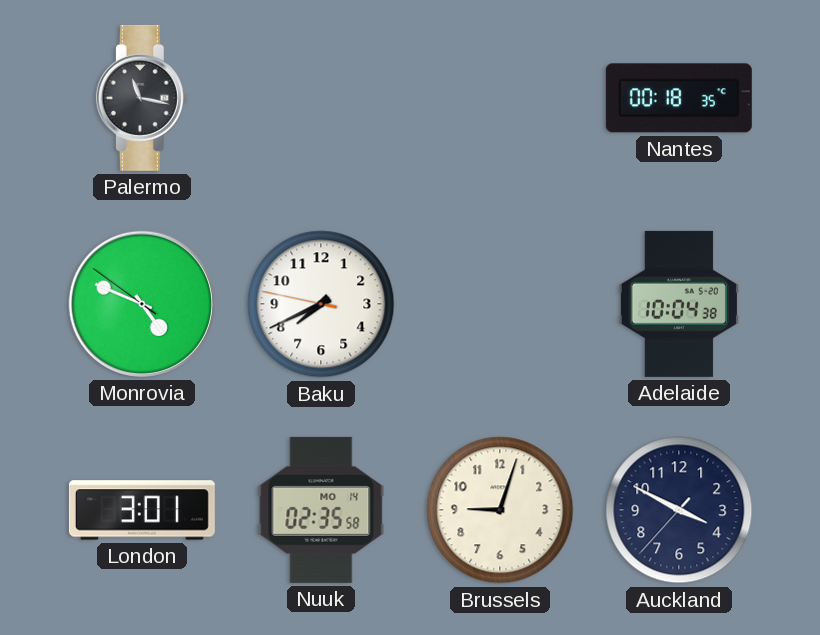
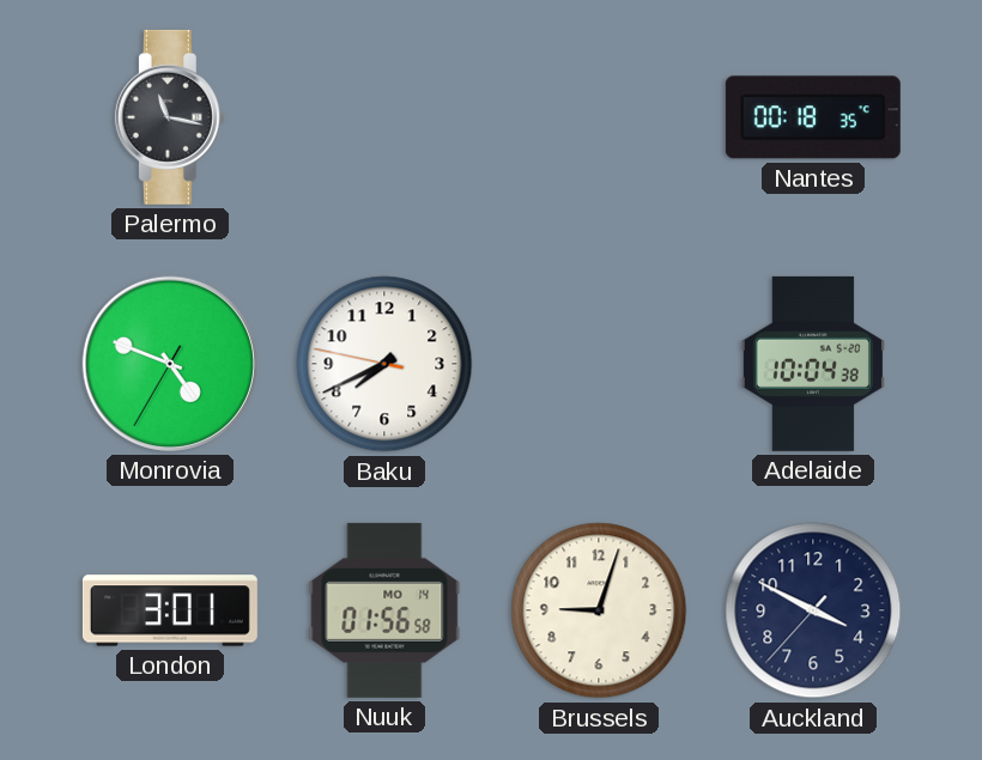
Monrovia: 4:48:51 -> 4:48:35
Nuuk: 02:35 -> 01:56
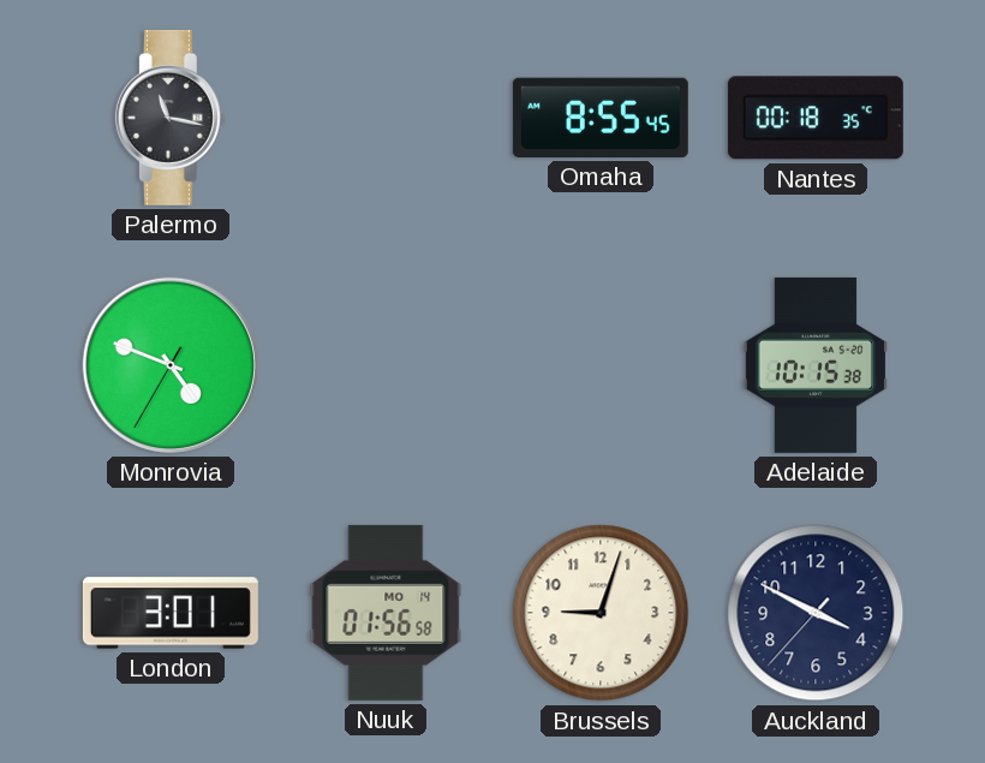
Omaha: none -> 8:55
Baku: 7:40 -> none
Adelaide: 10:04 -> 10:15
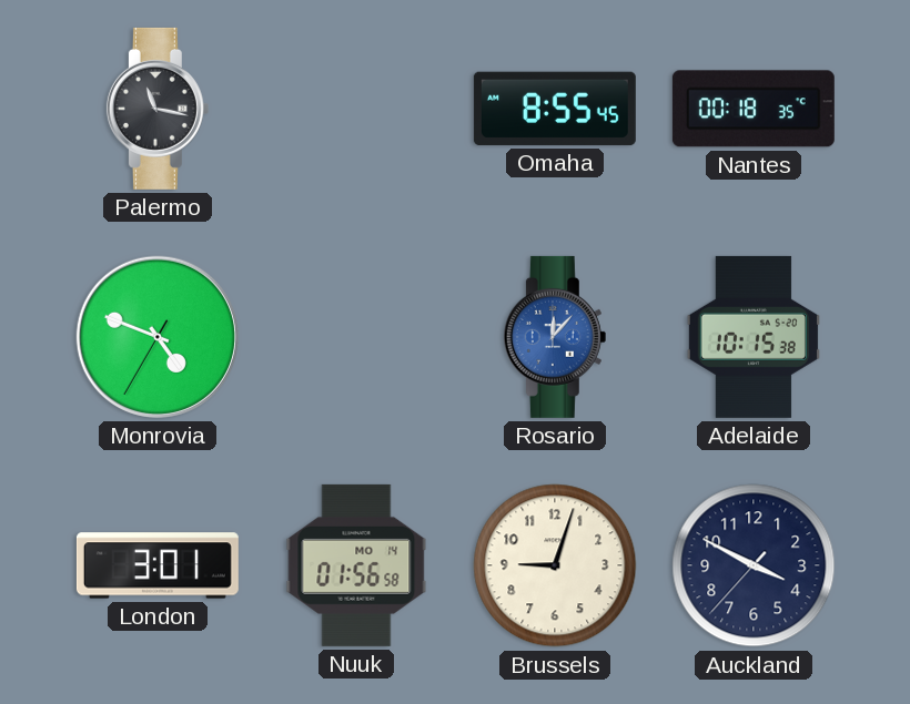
Rosario: none -> 12:07
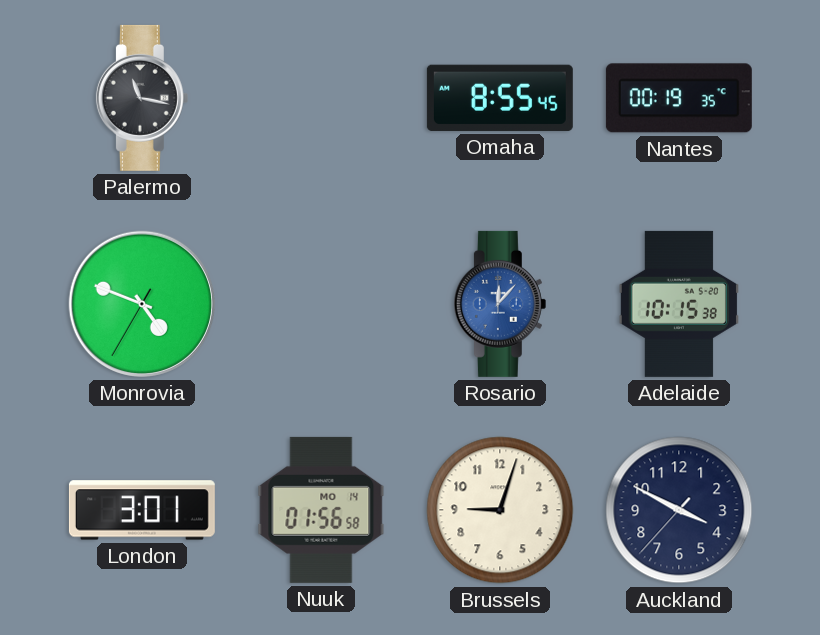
Nantes: 00:18 -> 00:19
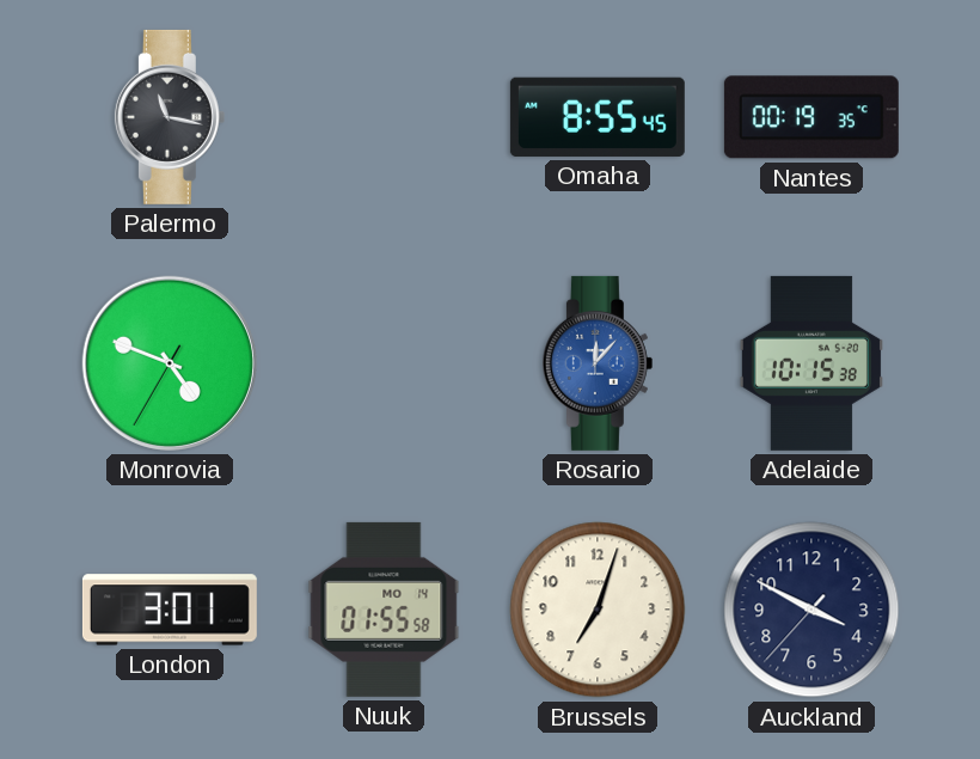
Nuuk: 01:56 -> 01:55
Brussels: 9:03 -> 7:03
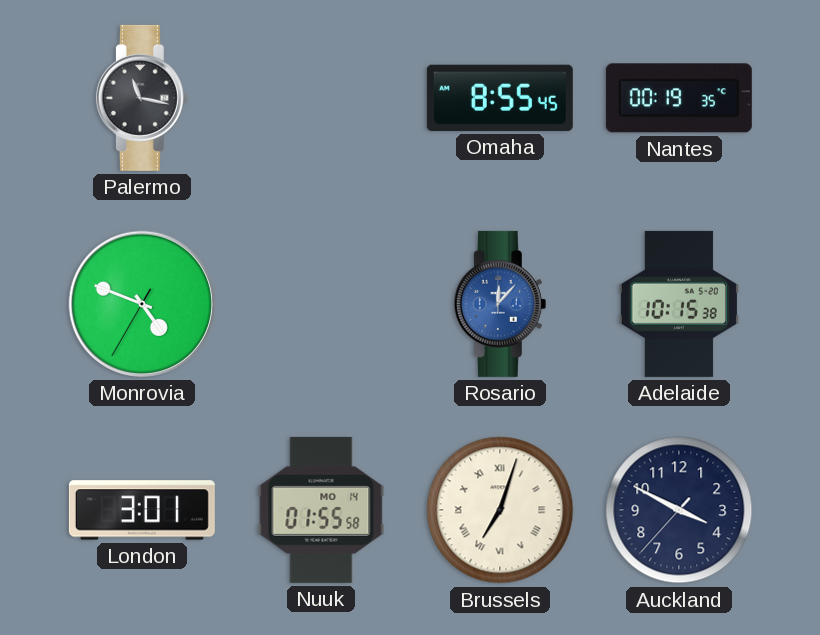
Brussels numerals: Arabic -> Roman
